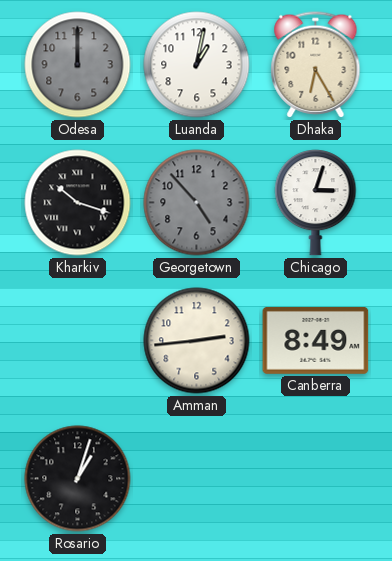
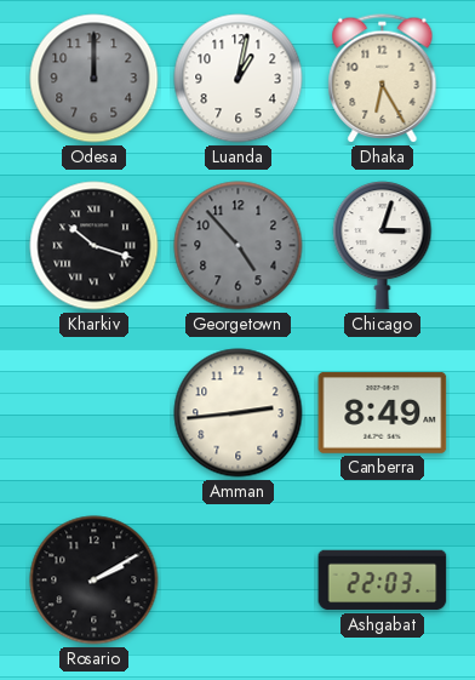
Rosario: 1:03 -> 2:10
Ashgabat: none -> 22:03
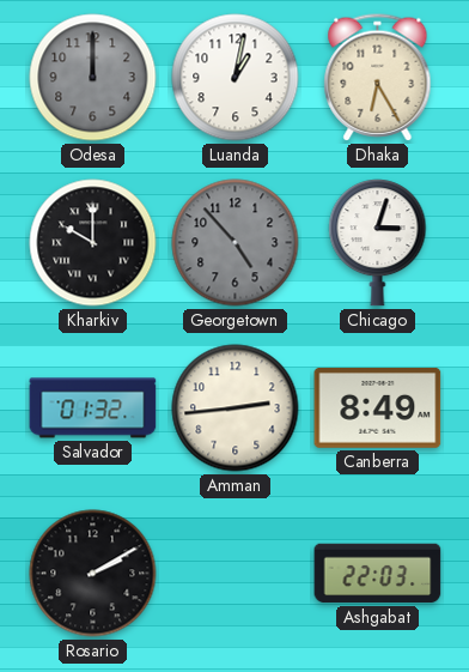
Kharkiv: 10:18 -> 10:00
Salvador: none -> 01:32
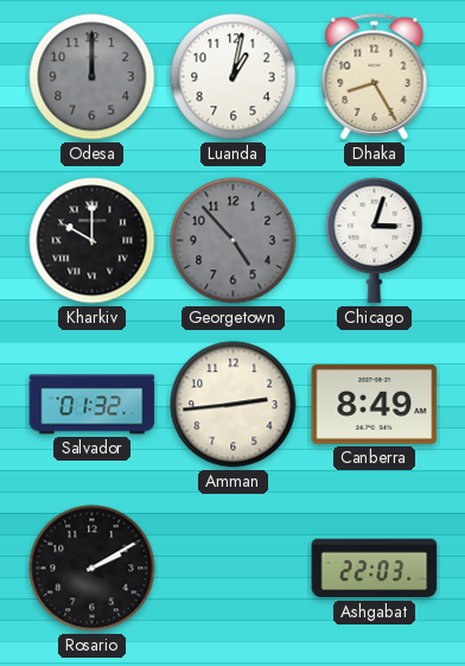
Dhaka: 6:25 -> 8:25
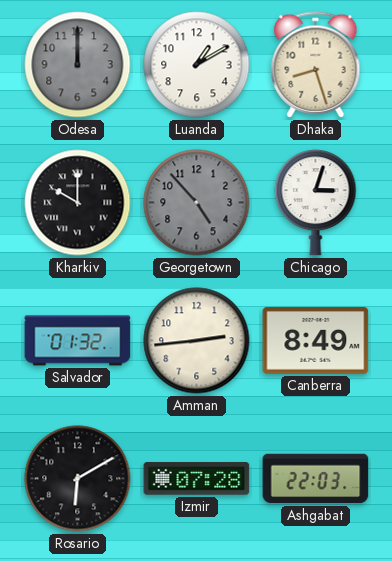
Luanda: 1:02 -> 1:10
Dhaka: 8:25 -> 8:27
Rosario: 2:10 -> 6:10
Izmir: none -> 07:28
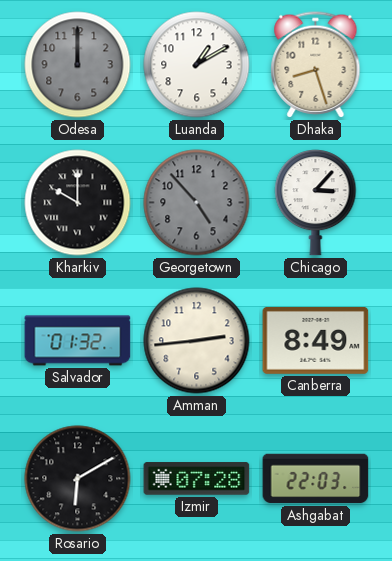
Chicago: 3:03 -> 3:07
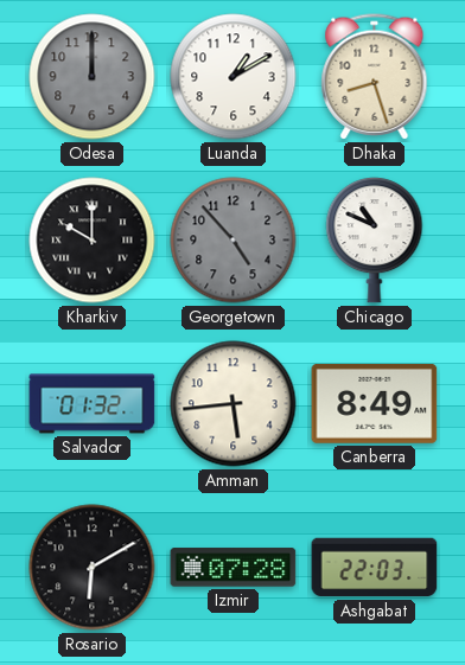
Chicago: 3:07 -> 10:49
Amman: 2:44 -> 5:44
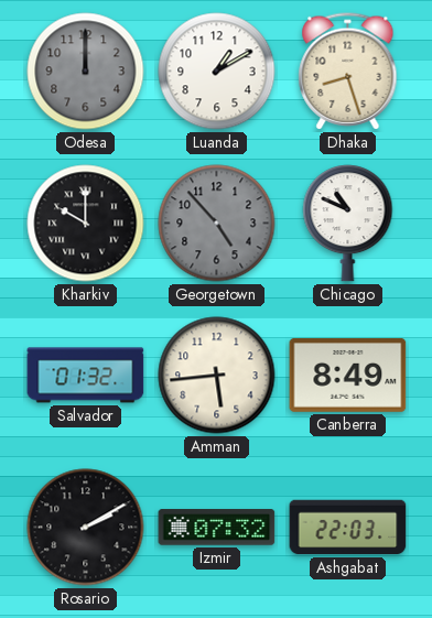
Rosario: 6:10 -> 2:10
Izmir: 07:28 -> 07:32
